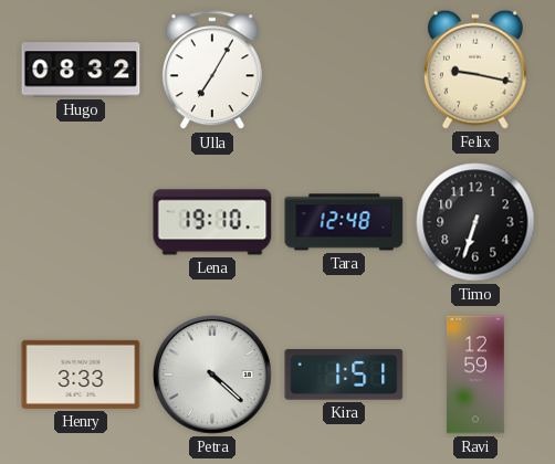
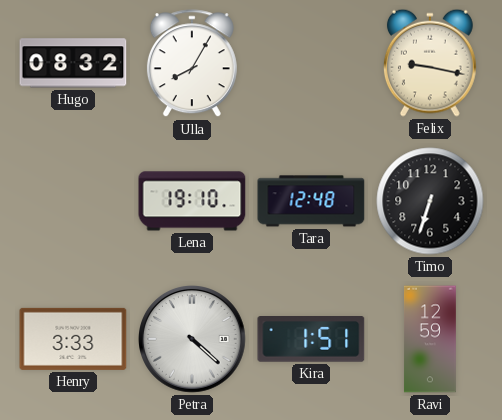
Ulla: 7:05 -> 8:05
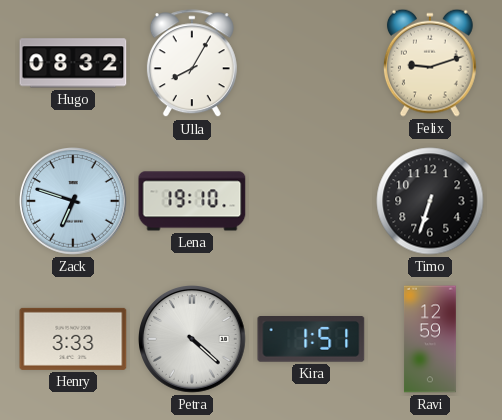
Felix: 9:17 -> 9:12
Zack: none -> 6:48
Tara: 12:48 -> none
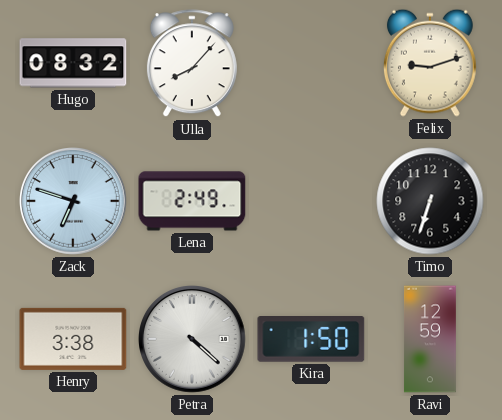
Ulla: 8:05 -> 8:07
Lena: 19:10 -> 2:49
Henry: 3:33 -> 3:38
Kira: 1:51 -> 1:50
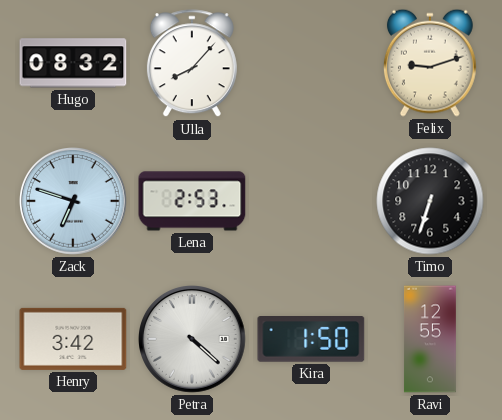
Lena: 2:49 -> 2:53
Henry: 3:38 -> 3:42
Ravi: 12:59 -> 12:55
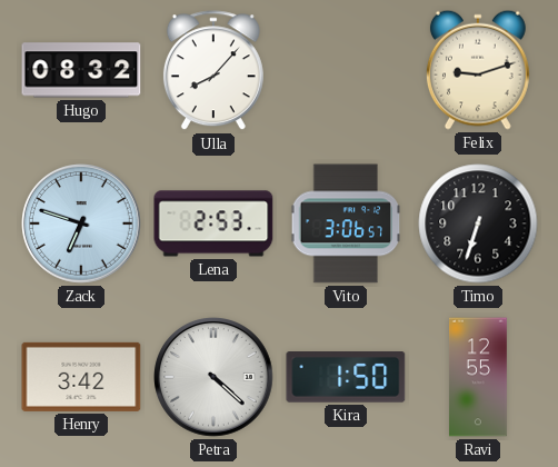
Vito: none -> 3:06
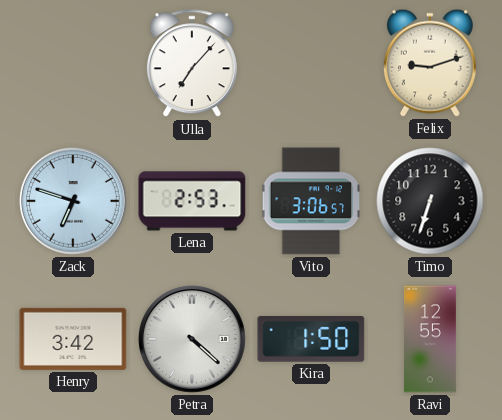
Hugo: 08:32 -> none
Ulla: 8:07 -> 7:07
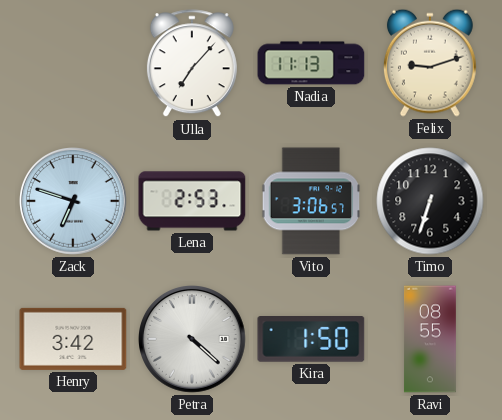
Nadia: none -> 11:13
Ravi: 12:55 -> 08:55
